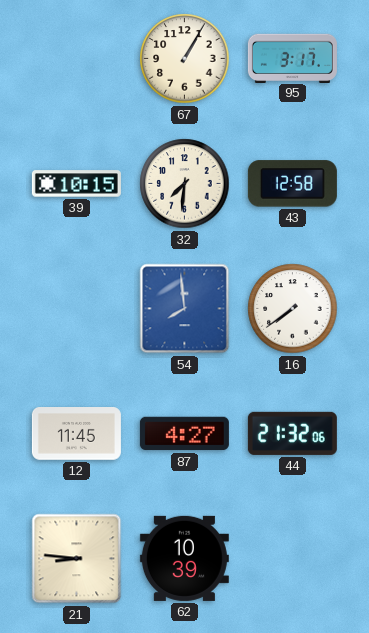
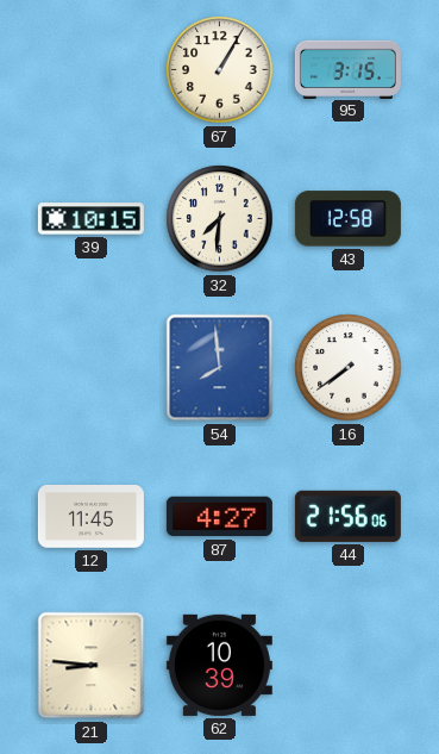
95: 3:17 -> 3:15
44: 21:32 -> 21:56
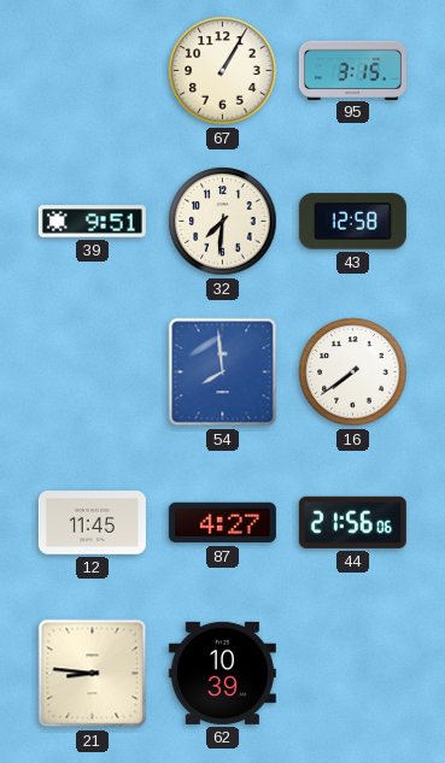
39: 10:15 -> 9:51
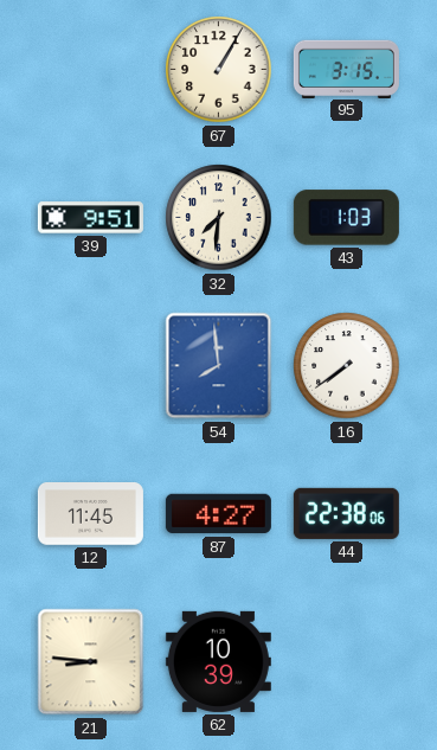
43: 12:58 -> 1:03
44: 21:56 -> 22:38
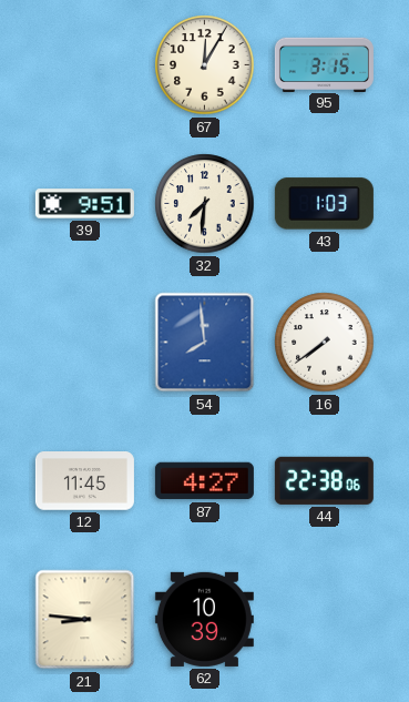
67: 1:05 -> 12:05
